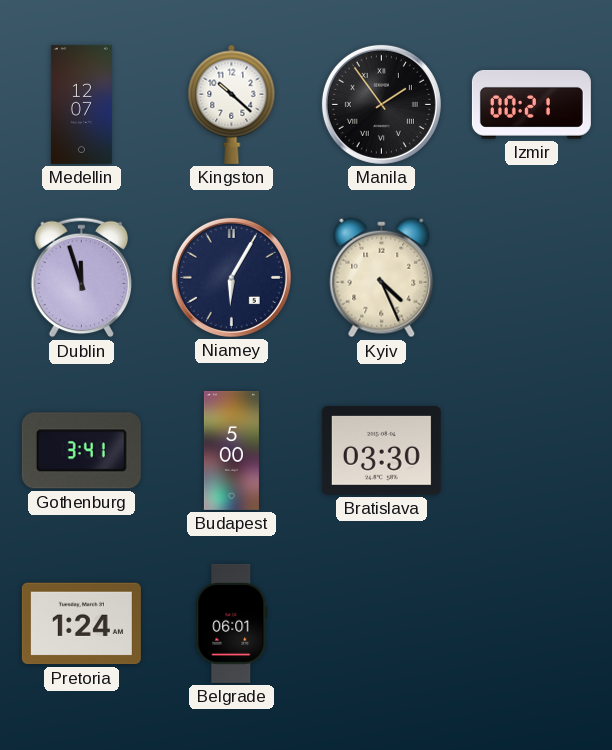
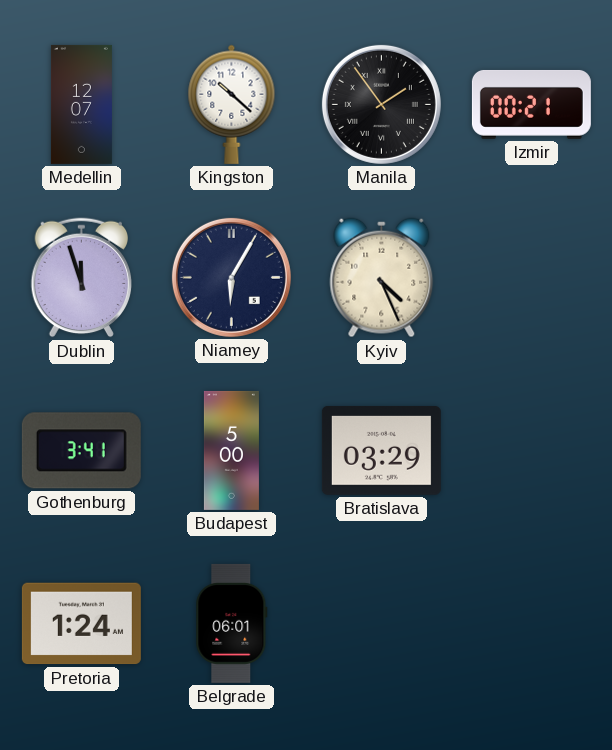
Bratislava: 03:30 -> 03:29
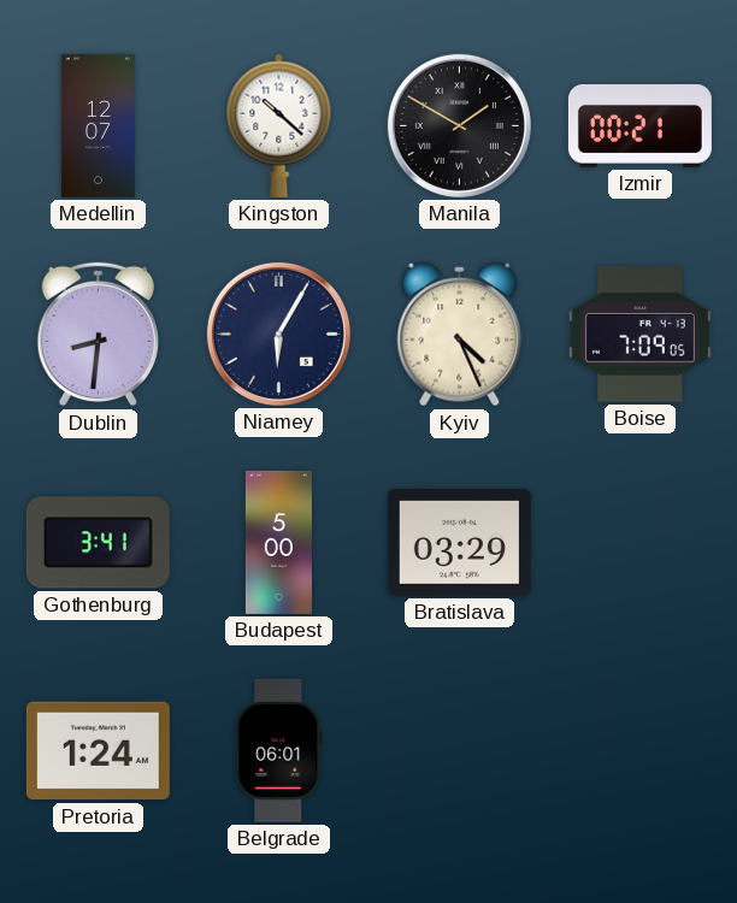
Manila: 1:54 -> 1:50
Dublin: 11:57 -> 8:31
Boise: none -> 7:09
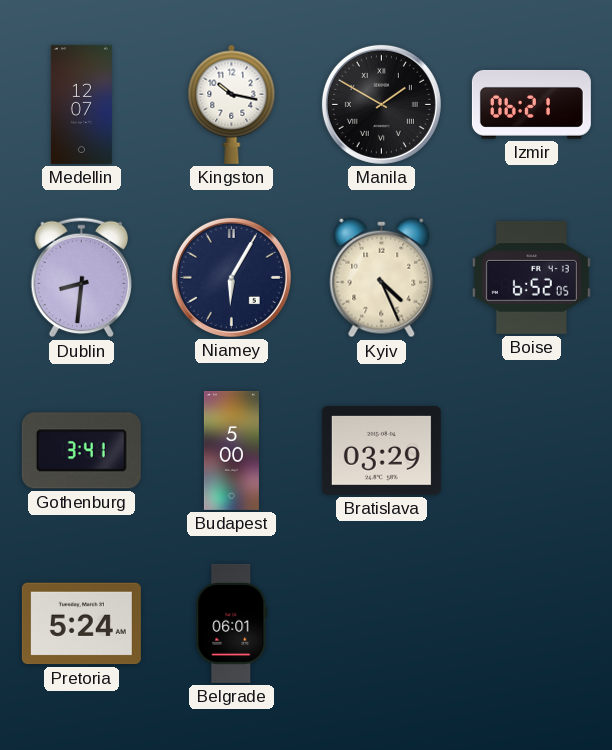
Kingston: 10:22 -> 10:17
Izmir: 00:21 -> 06:21
Boise: 7:09 -> 6:52
Pretoria: 1:24 -> 5:24
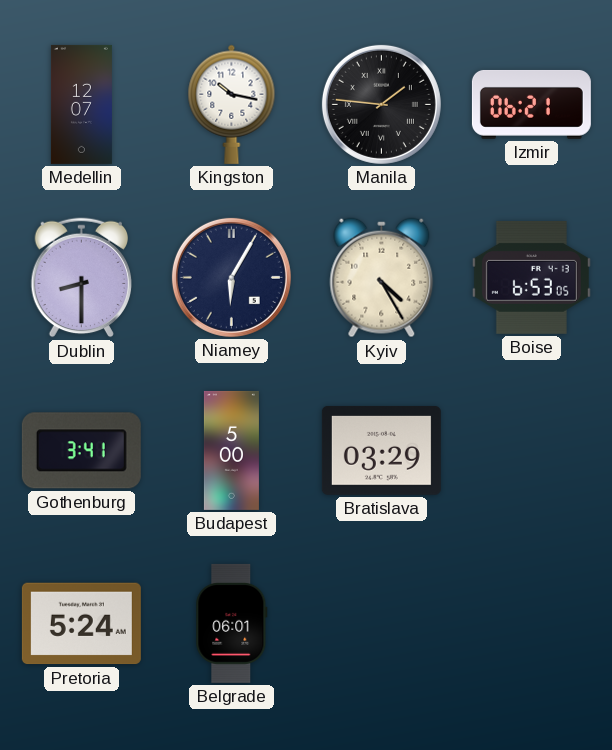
Manila: 1:50 -> 1:46
Dublin: 8:31 -> 8:30
Kyiv: 4:26 -> 4:25
Boise: 6:52 -> 6:53
